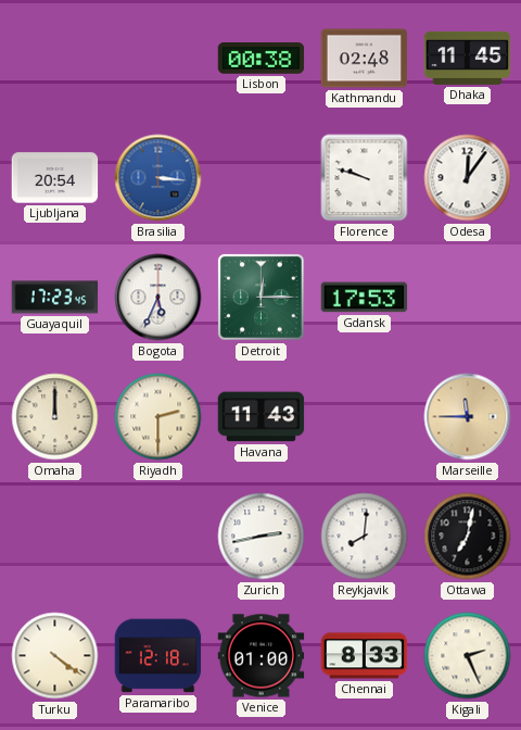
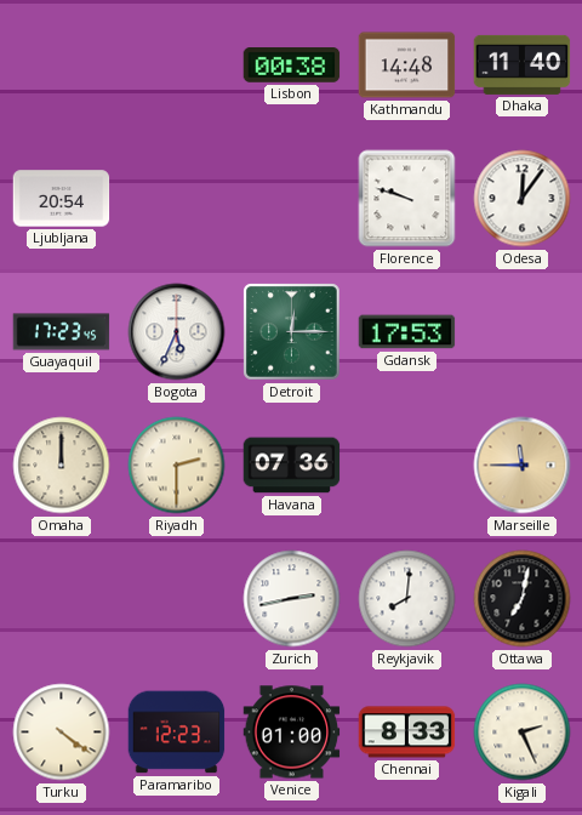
Kathmandu: 02:48 -> 14:48
Dhaka: 11:45 -> 11:40
Brasilia: 3:16 -> none
Havana: 11:43 -> 07:36
Paramaribo: 12:18 -> 12:23
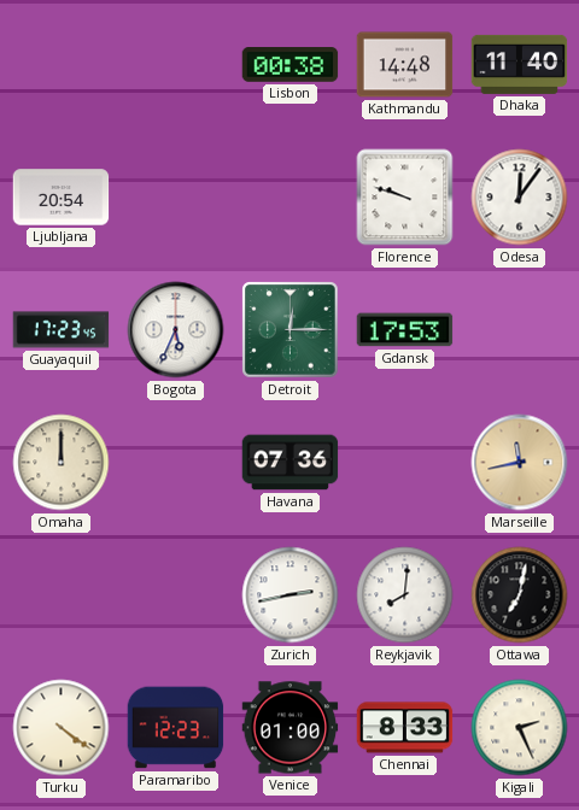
Riyadh: 2:30 -> none
Marseille: 11:45 -> 11:43
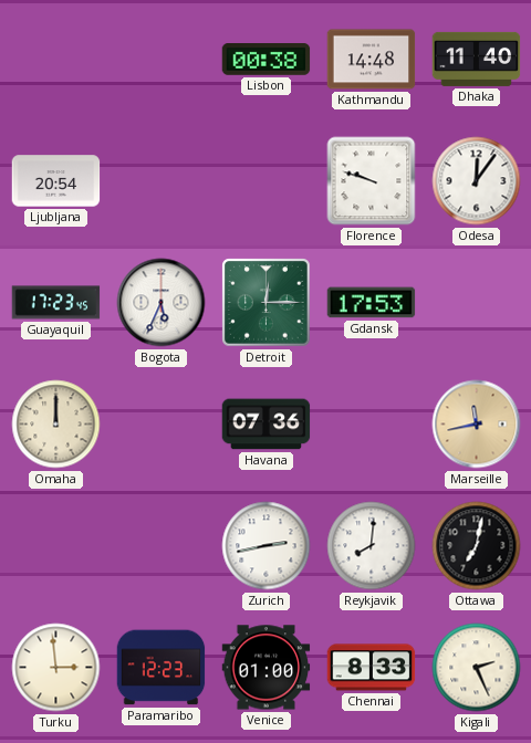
Turku: 4:21 -> 2:59
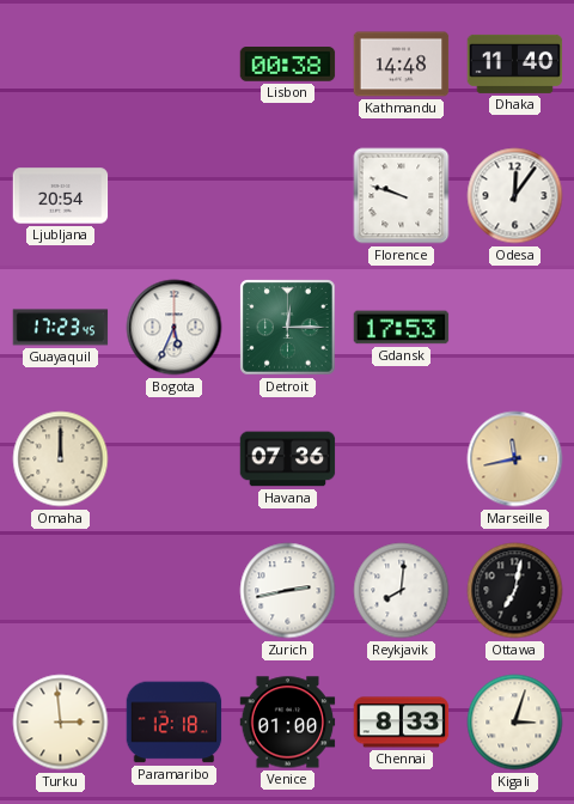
Paramaribo: 12:23 -> 12:18
Kigali: 2:26 -> 3:03
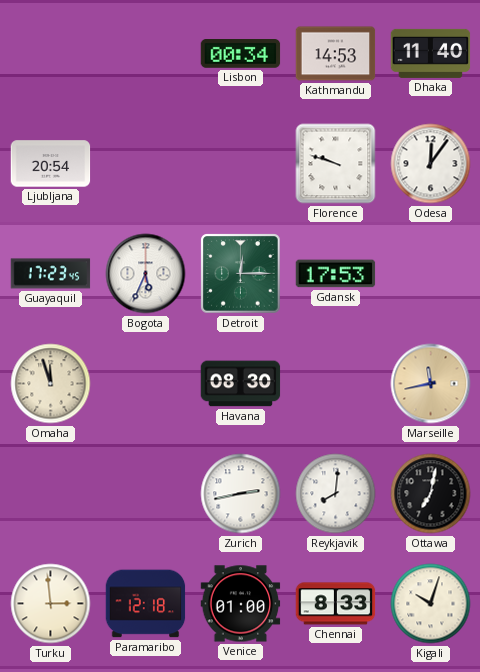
Lisbon: 00:38 -> 00:34
Kathmandu: 14:48 -> 14:53
Omaha: 12:00 -> 11:57
Havana: 07:36 -> 08:30
Kigali: 3:03 -> 10:03
